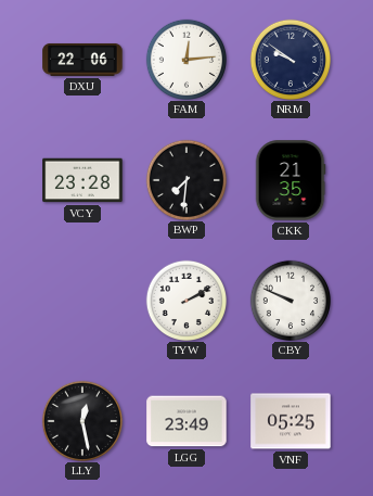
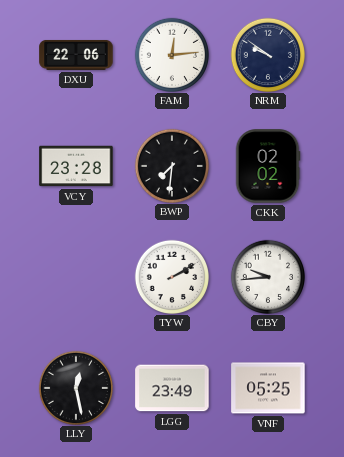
CKK: 21:35 -> 02:02
CBY: 9:49 -> 9:44
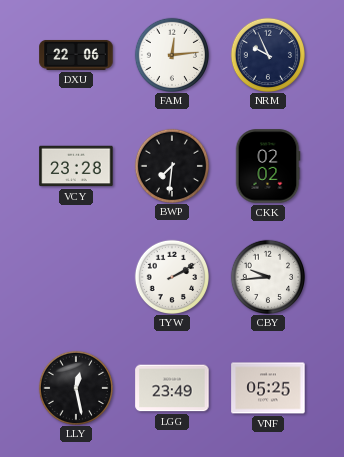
NRM: 9:51 -> 9:56
